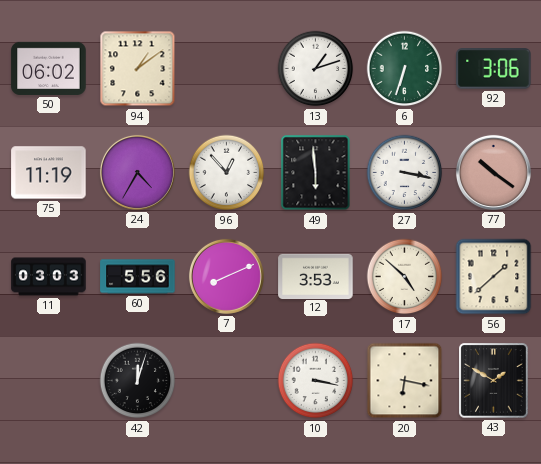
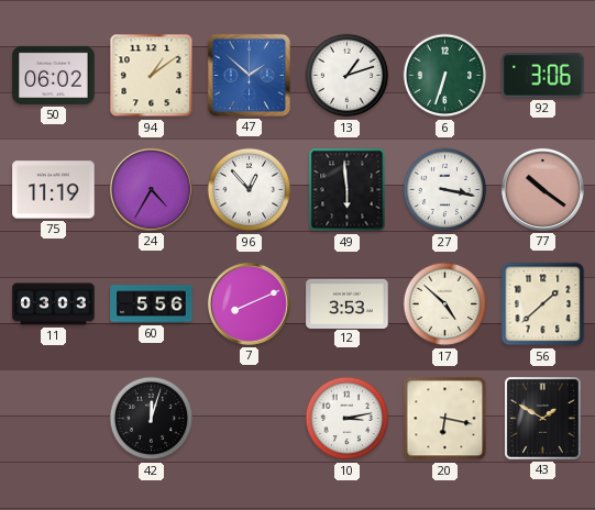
47: none -> 1:52
10: 3:17 -> 3:13
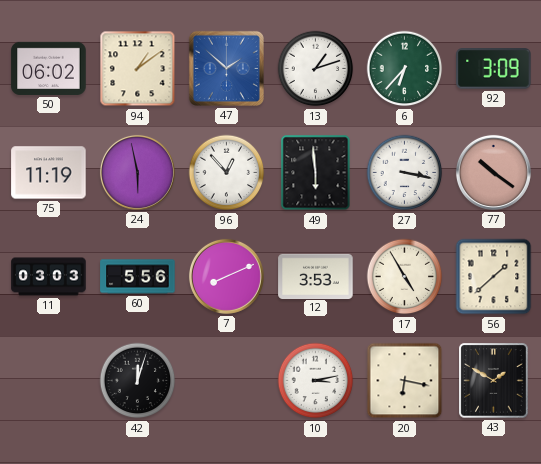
6: 6:33 -> 6:37
92: 3:06 -> 3:09
24: 4:35 -> 5:58
17: 4:52 -> 4:55
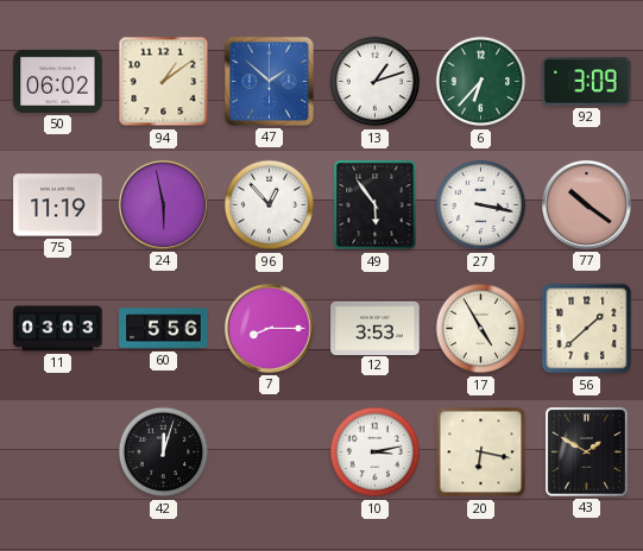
49: 5:59 -> 5:54
7: 8:11 -> 8:15
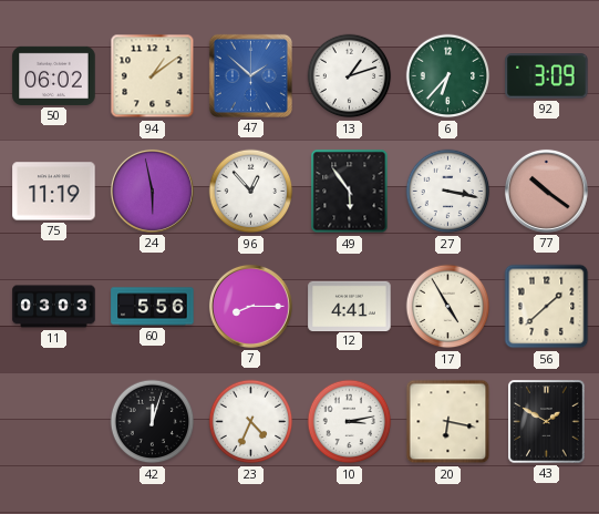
12: 3:53 -> 4:41
23: none -> 4:34
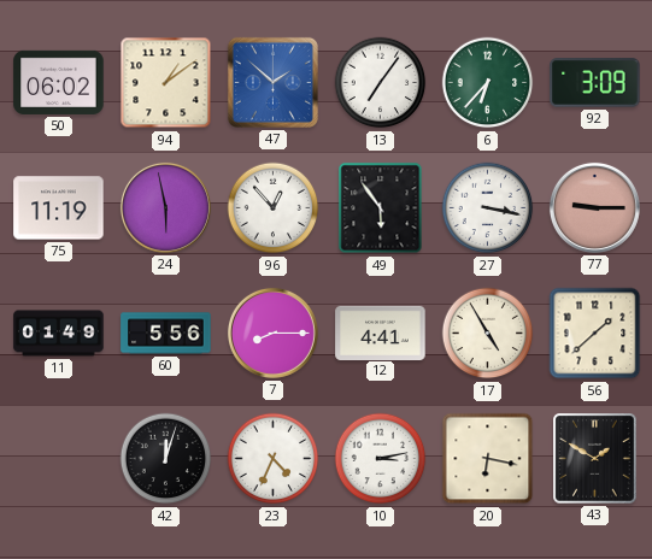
13: 1:12 -> 7:06
77: 10:21 -> 9:15
11: 03:03 -> 01:49
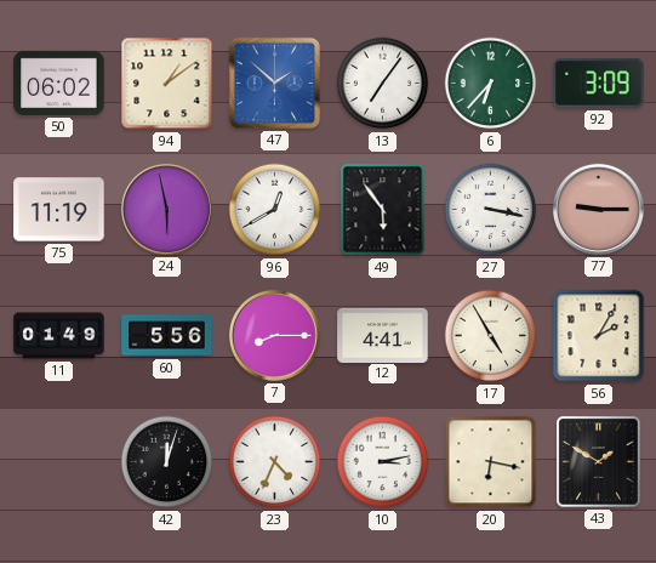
96: 12:53 -> 12:40
56: 1:38 -> 2:05
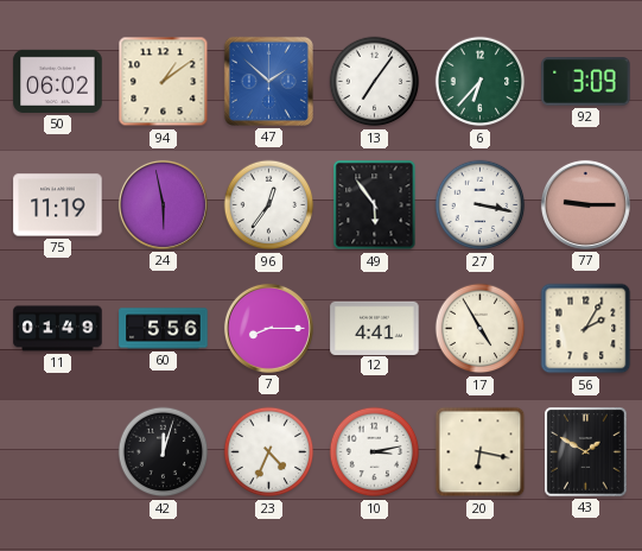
96: 12:40 -> 12:36
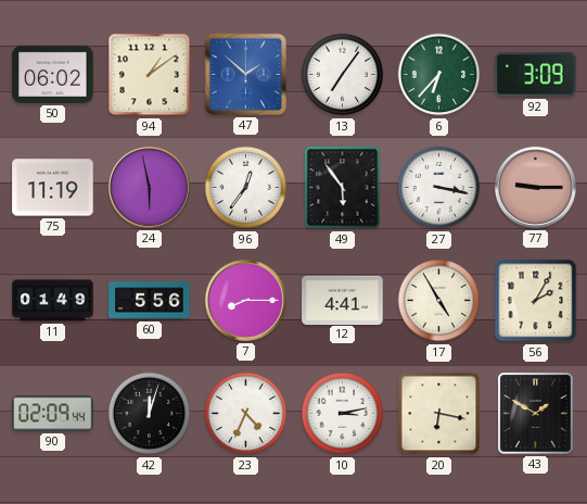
90: none -> 02:09
